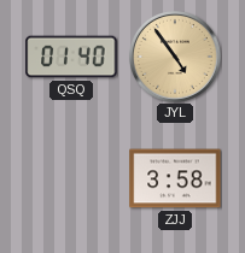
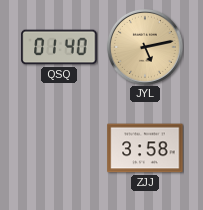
JYL: 4:54 -> 5:13
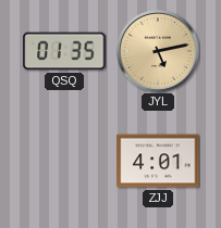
QSQ: 01:40 -> 01:35
ZJJ: 3:58 -> 4:01
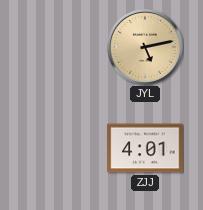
QSQ: 01:35 -> none
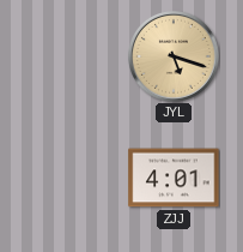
JYL: 5:13 -> 5:18
